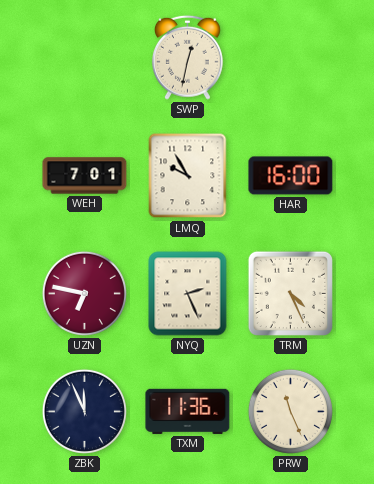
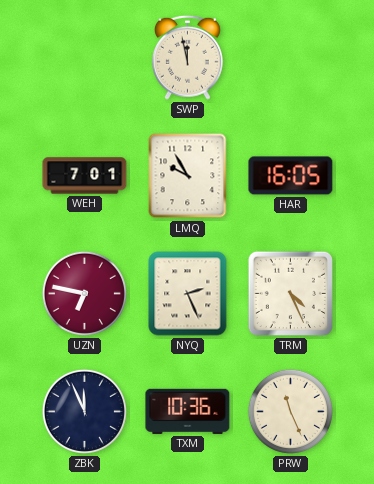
SWP: 12:32 -> 11:58
HAR: 16:00 -> 16:05
TXM: 11:36 -> 10:36
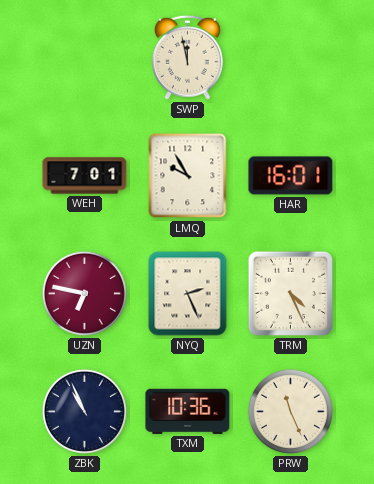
HAR: 16:05 -> 16:01
ZBK: 11:56 -> 10:56
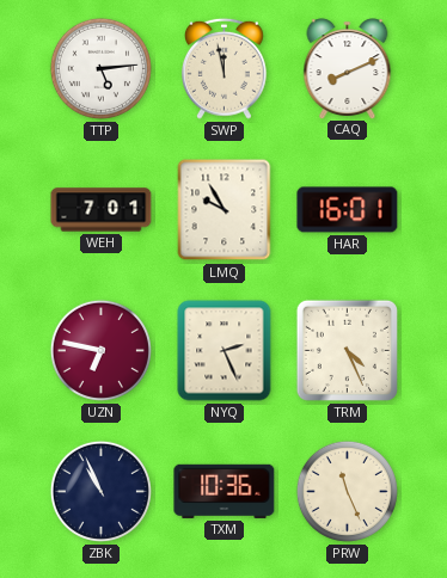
TTP: none -> 5:14
CAQ: none -> 8:11
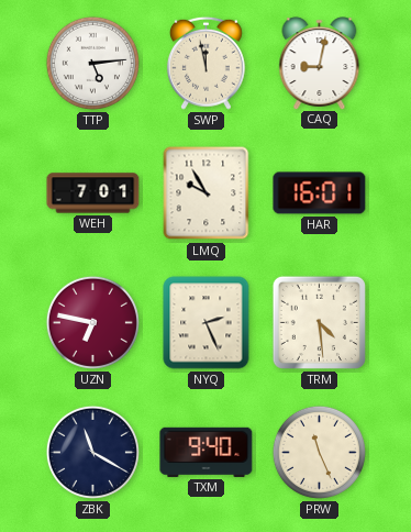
CAQ: 8:11 -> 9:02
TRM: 4:26 -> 4:29
ZBK: 10:56 -> 11:20
TXM: 10:36 -> 9:40
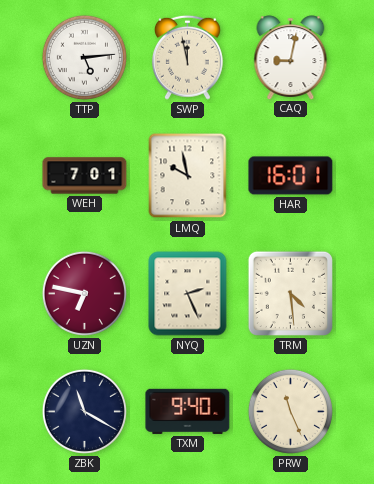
LMQ: 9:55 -> 9:58
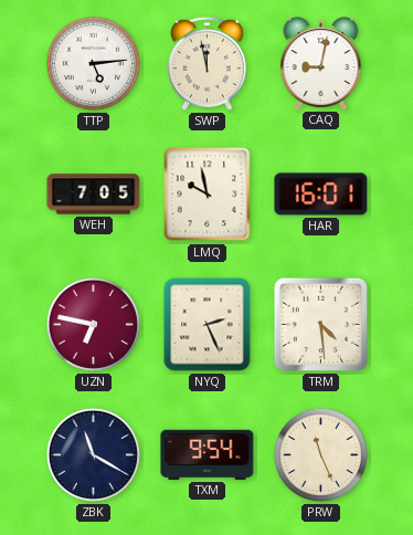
WEH: 7:01 -> 7:05
TXM: 9:40 -> 9:54
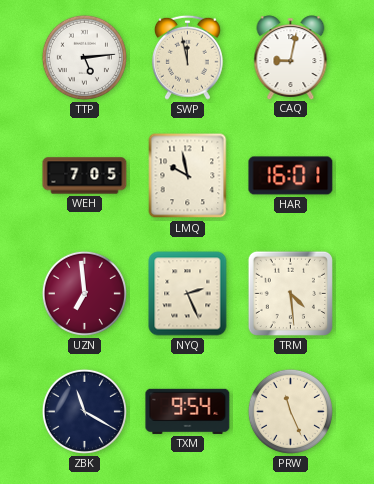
UZN: 6:47 -> 6:59
